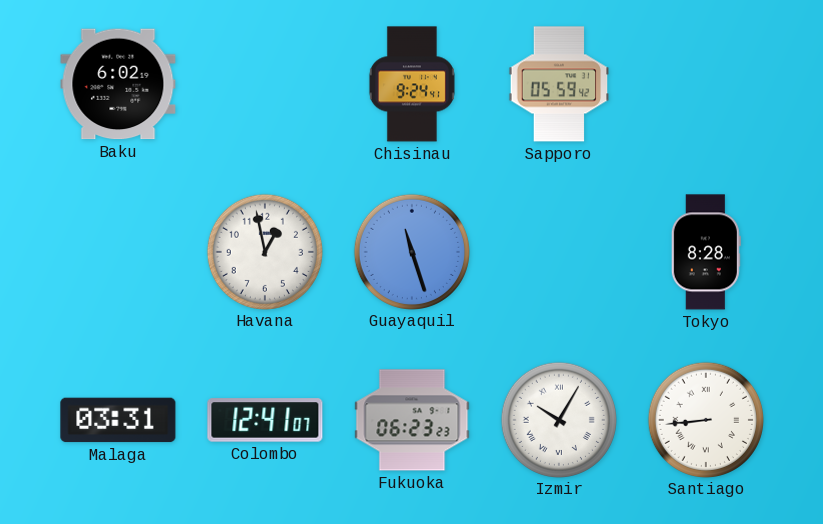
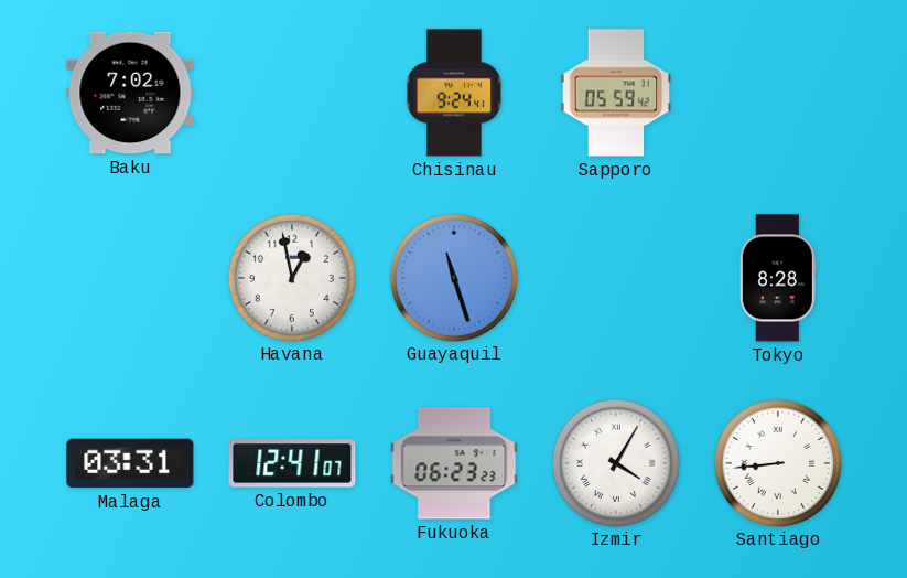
Baku: 6:02 -> 7:02
Izmir: 10:05 -> 4:05
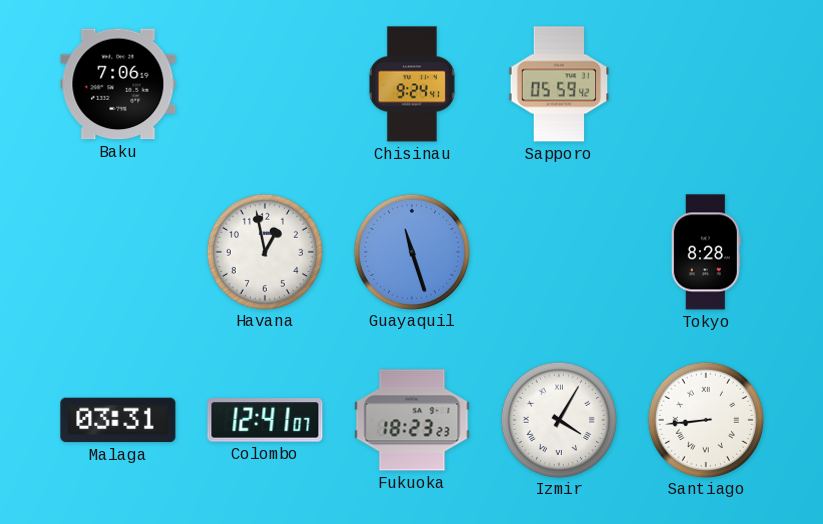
Baku: 7:02 -> 7:06
Fukuoka: 06:23 -> 18:23
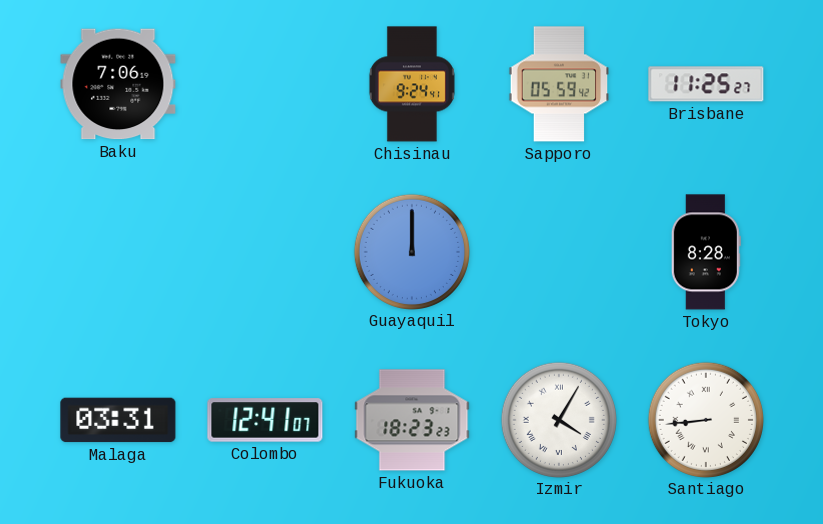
Brisbane: none -> 11:25
Havana: 12:58 -> none
Guayaquil: 11:27 -> 12:00
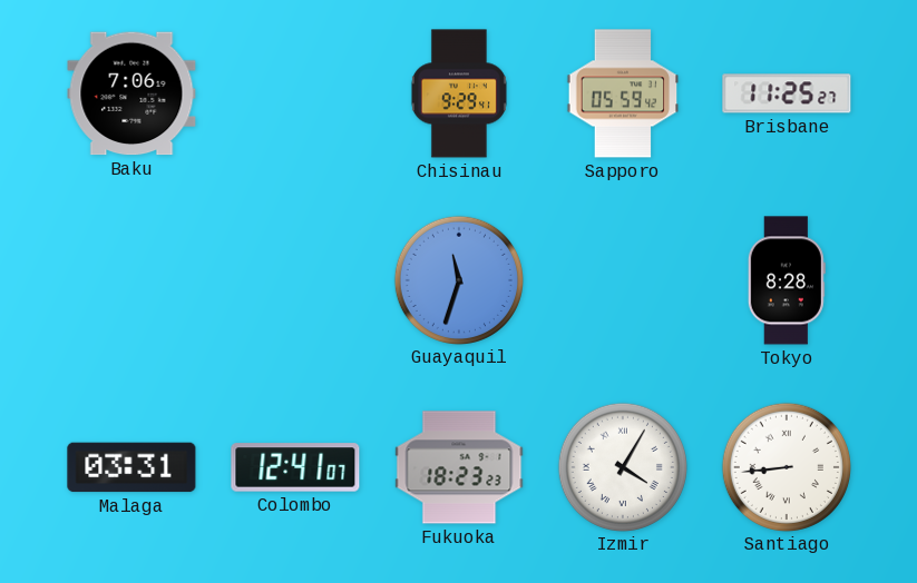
Chisinau: 9:24 -> 9:29
Guayaquil: 12:00 -> 11:33
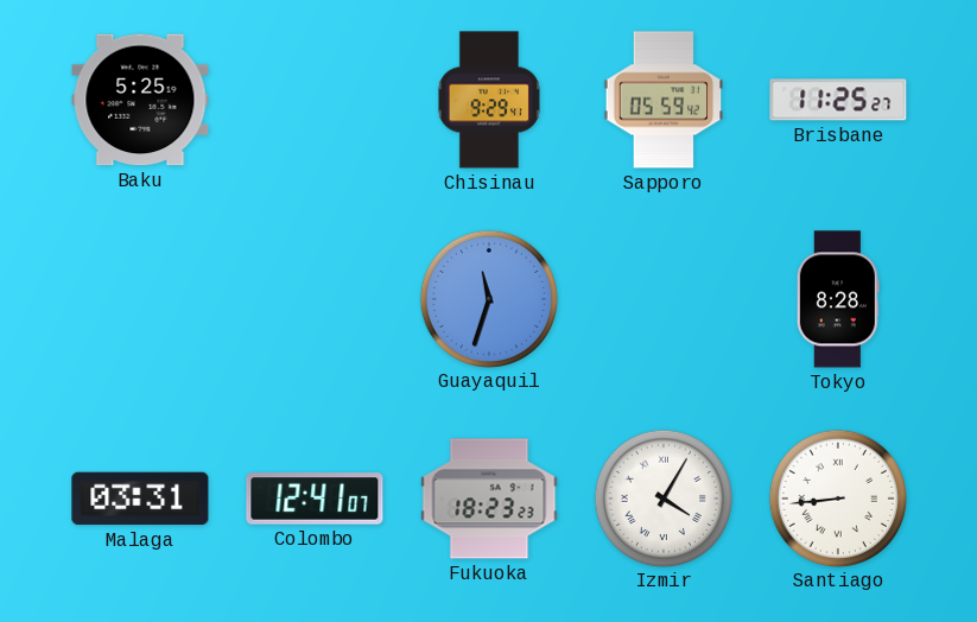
Baku: 7:06 -> 5:25
